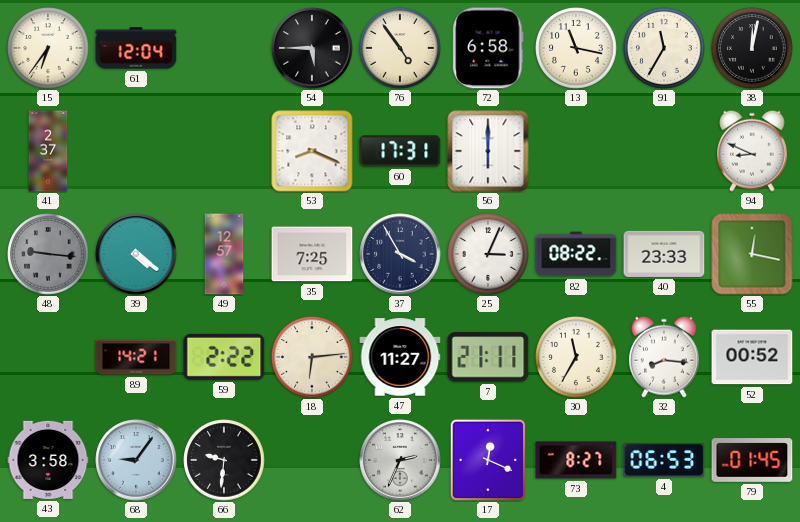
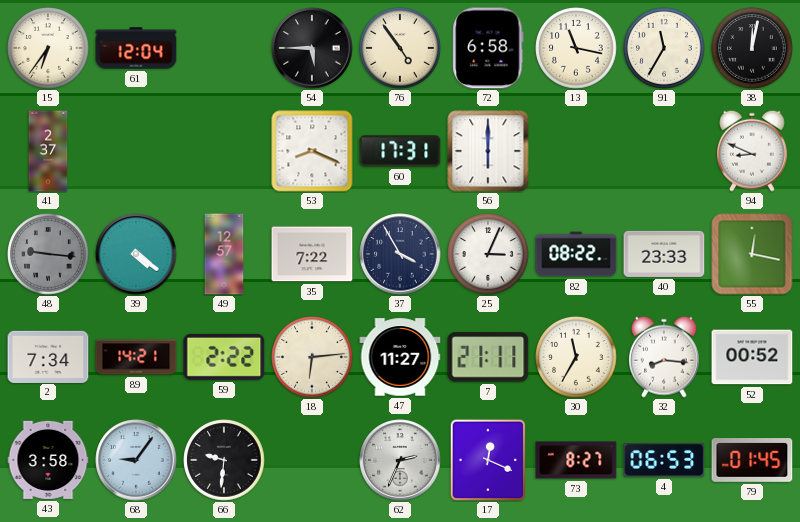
35: 7:25 -> 7:22
2: none -> 7:34
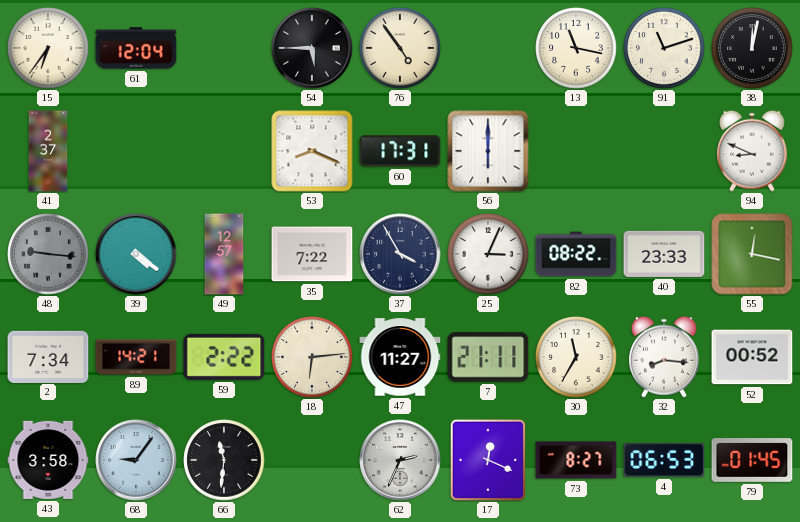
72: 6:58 -> none
91: 11:35 -> 11:12
66: 9:31 -> 11:31
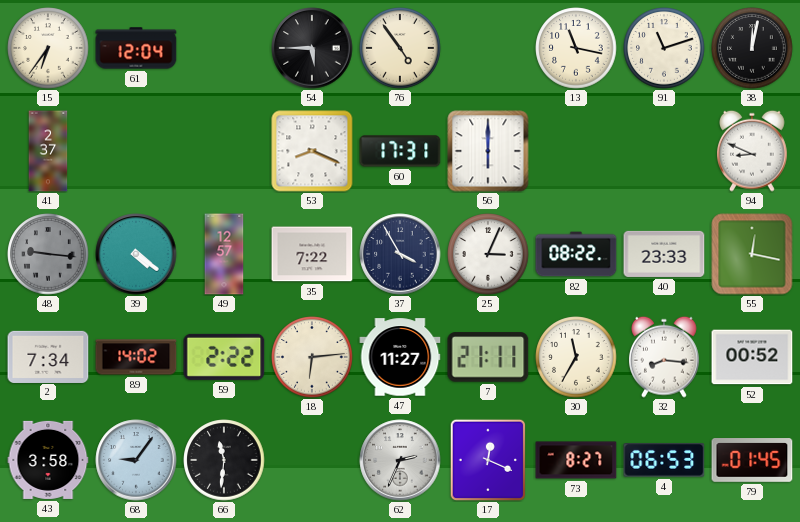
89: 14:21 -> 14:02
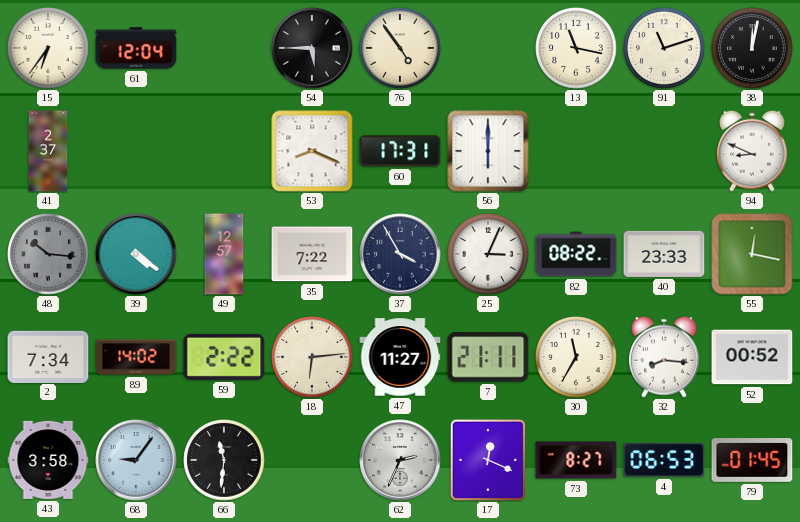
48: 9:16 -> 10:16
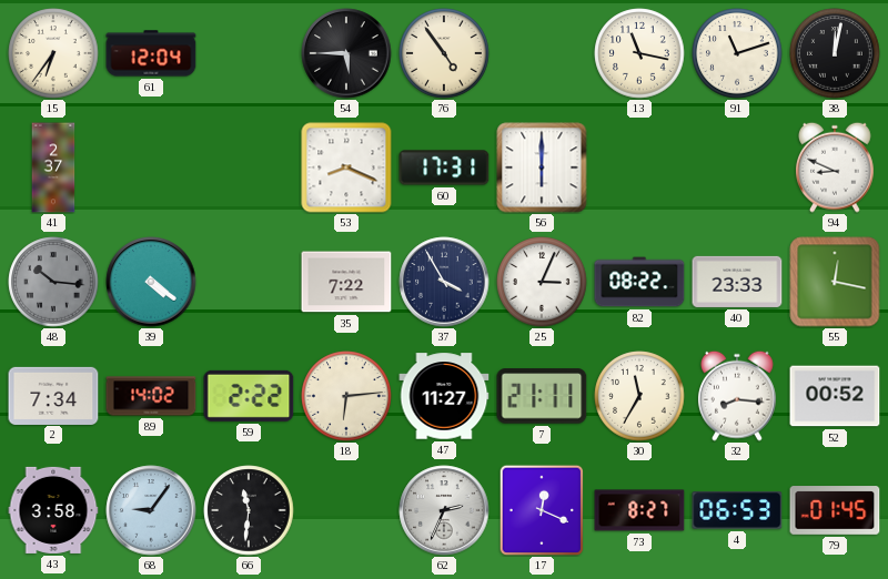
49: 12:57 -> none
